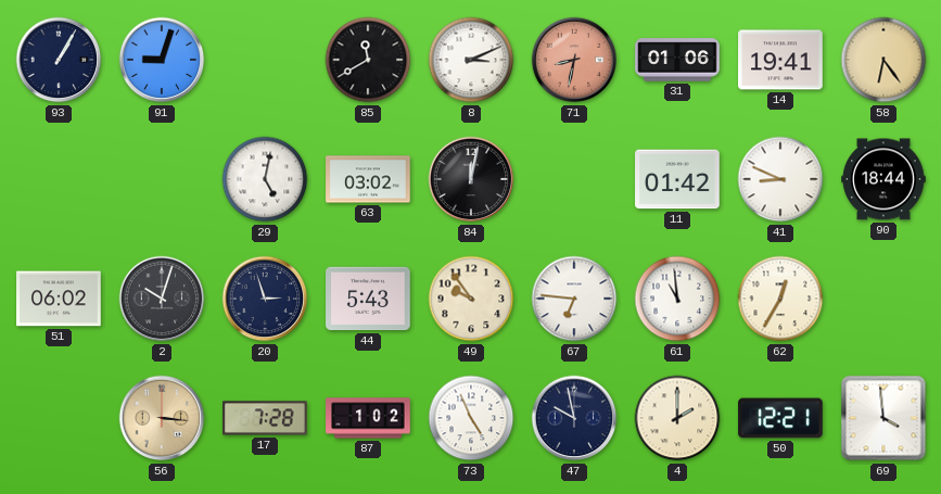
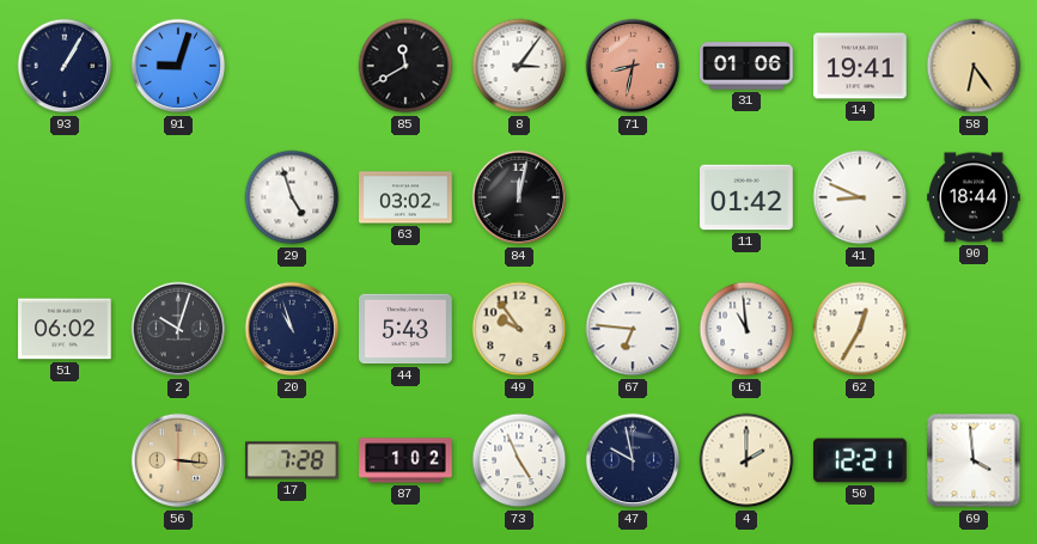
8: 3:11 -> 3:06
29: 5:02 -> 4:57
20: 2:57 -> 10:57
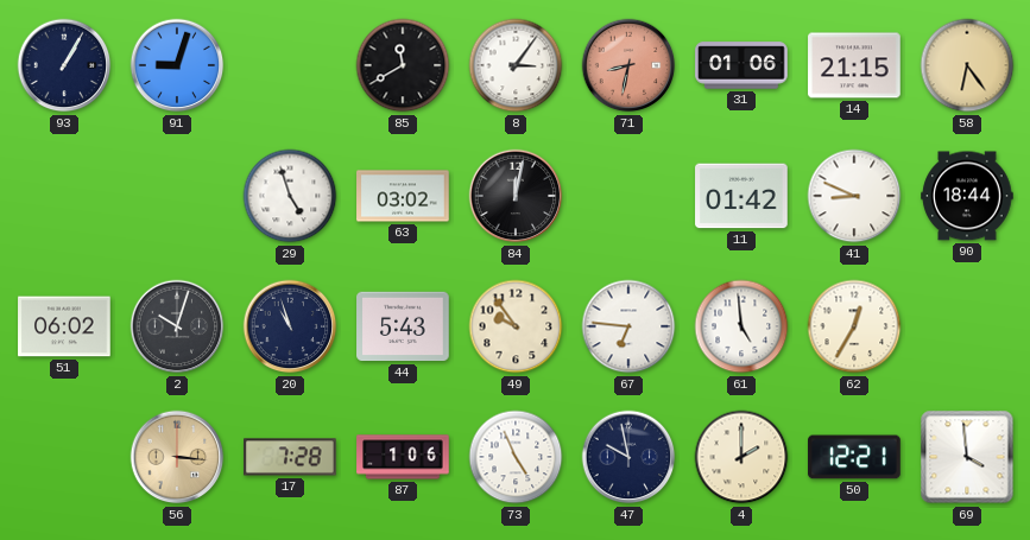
14: 19:41 -> 21:15
61: 10:59 -> 4:59
87: 1:02 -> 1:06
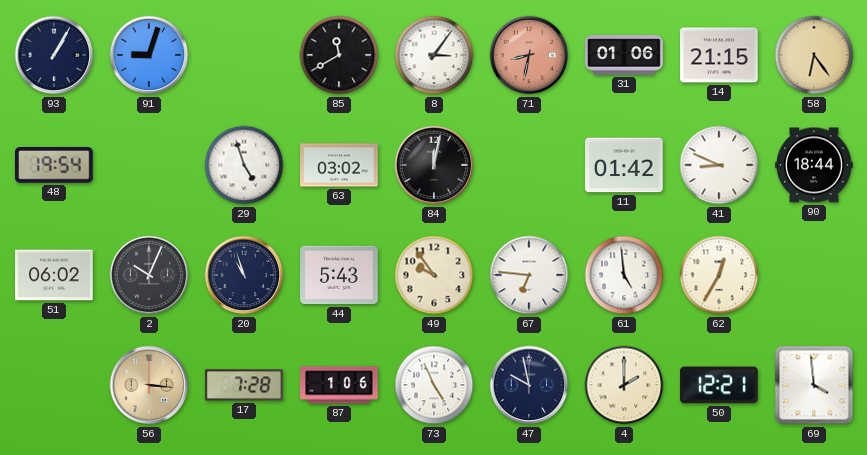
48: none -> 19:54
2: 10:03 -> 10:04
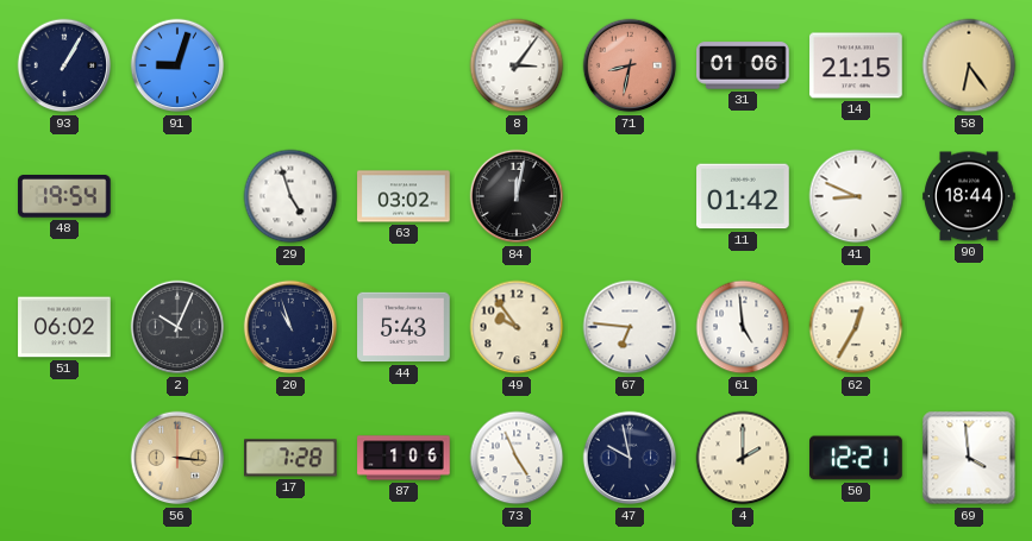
85: 11:40 -> none
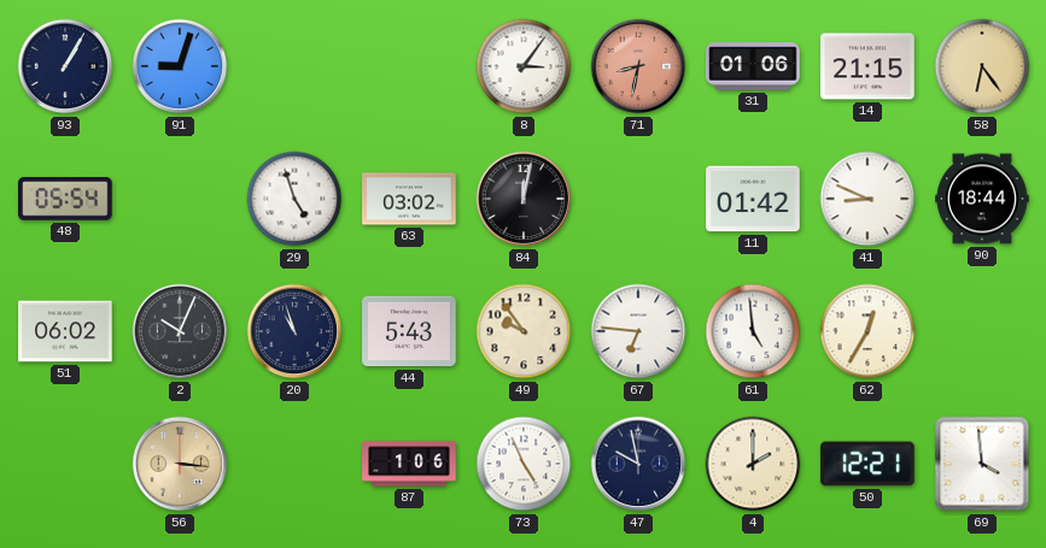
48: 19:54 -> 05:54
17: 7:28 -> none
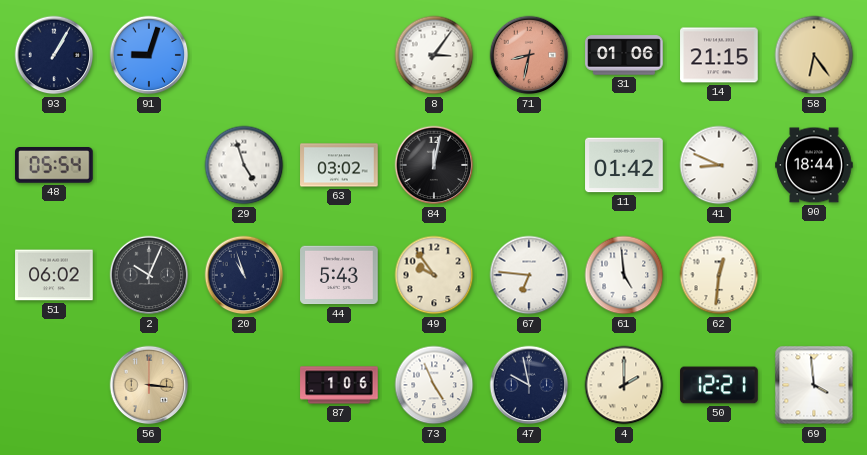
62: 12:35 -> 12:31
